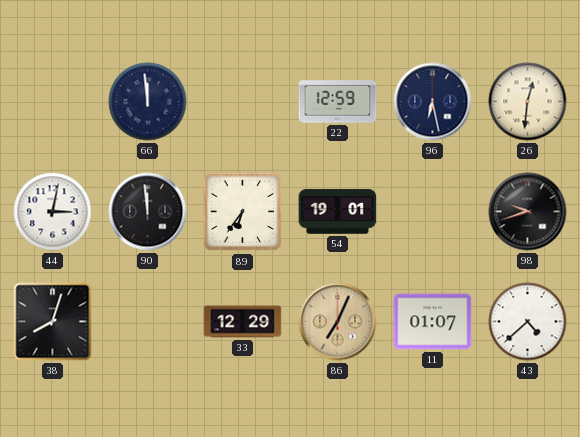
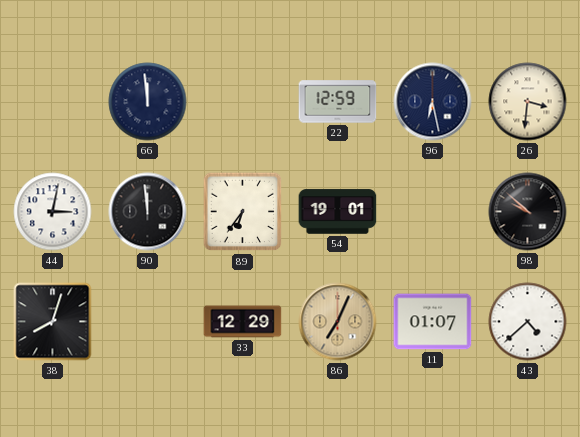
26: 12:31 -> 3:31
98: 9:42 -> 9:52
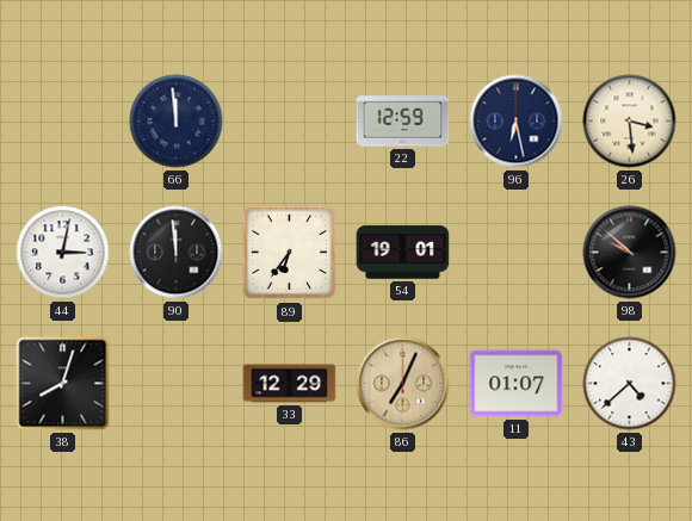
26: 3:31 -> 3:29
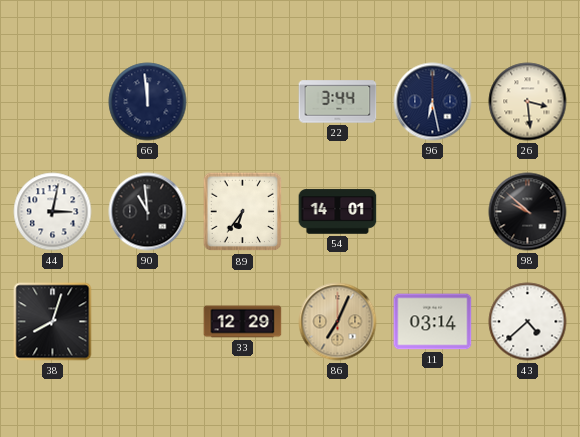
22: 12:59 -> 3:44
90: 11:59 -> 10:59
54: 19:01 -> 14:01
11: 01:07 -> 03:14
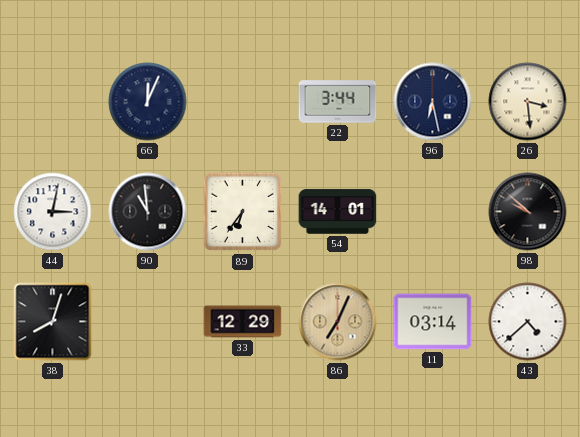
66: 11:59 -> 12:04
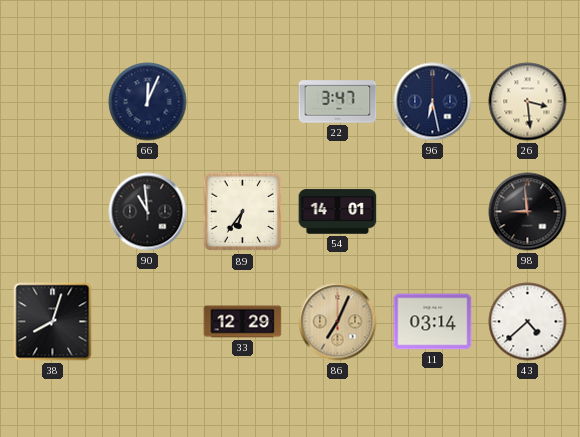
22: 3:44 -> 3:47
44: 3:02 -> none
98: 9:52 -> 8:59
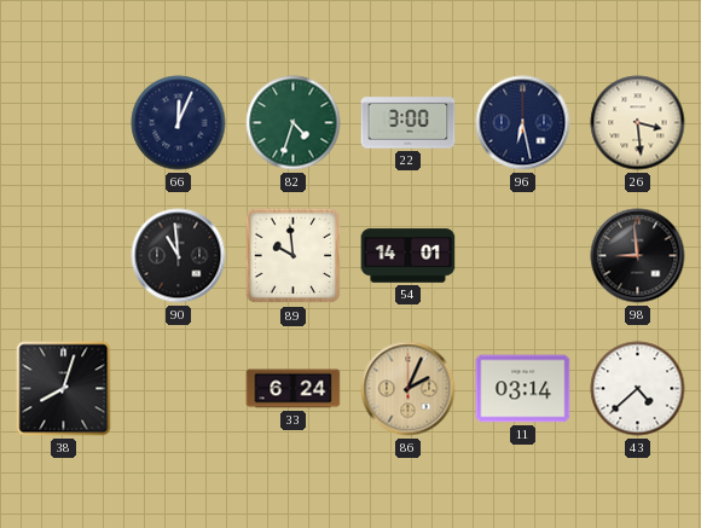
82: none -> 4:33
22: 3:47 -> 3:00
89: 6:36 -> 9:59
33: 12:29 -> 6:24
86: 7:04 -> 2:04
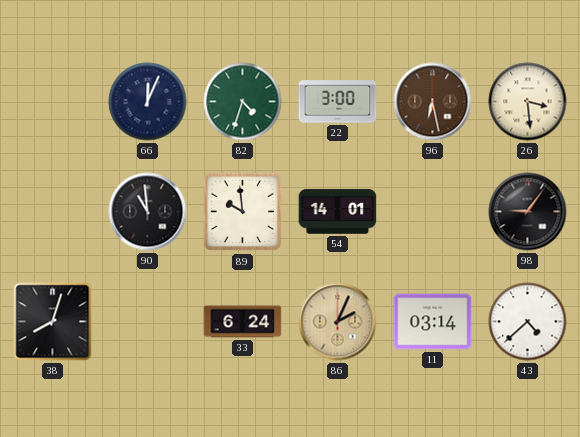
96 dial: navy -> brown
98: 8:59 -> 9:06
